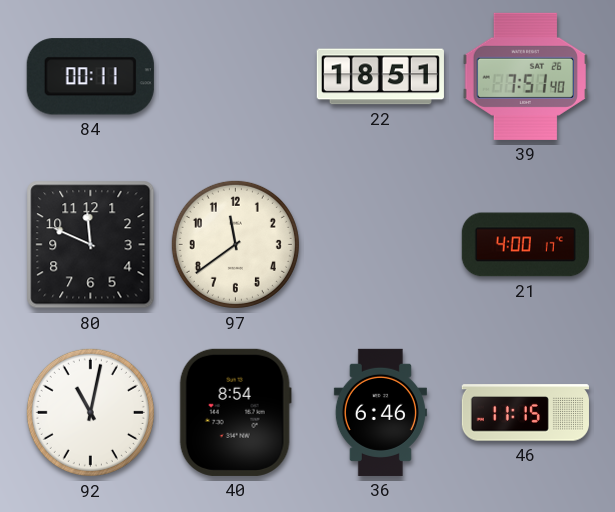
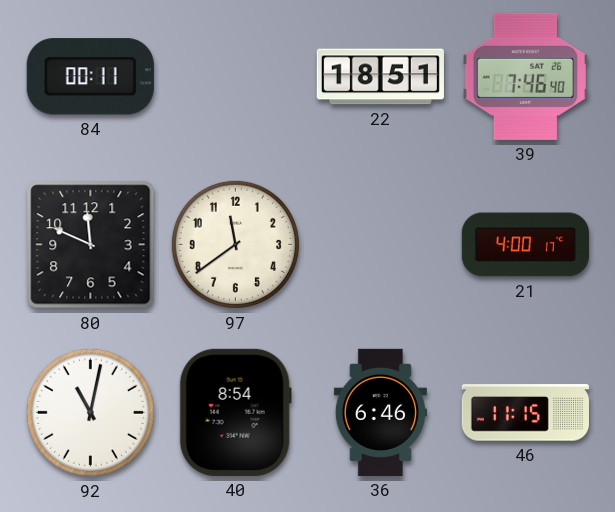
39: 7:51 -> 7:46
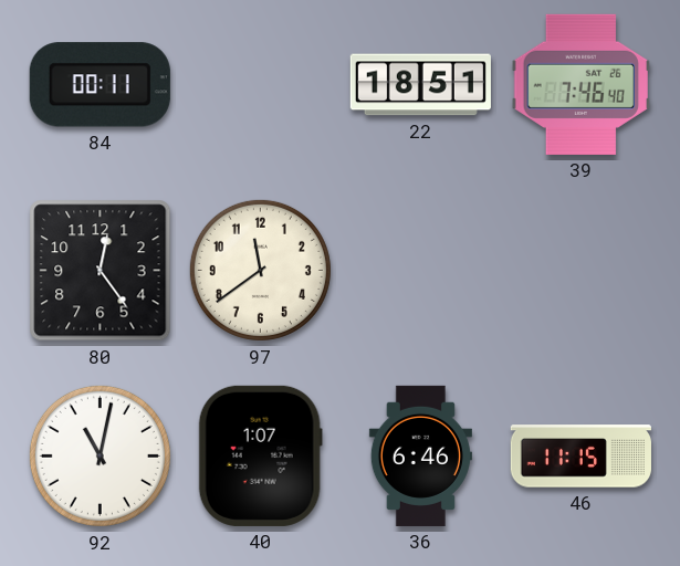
80: 11:49 -> 12:24
21: 4:00 -> none
40: 8:54 -> 1:07
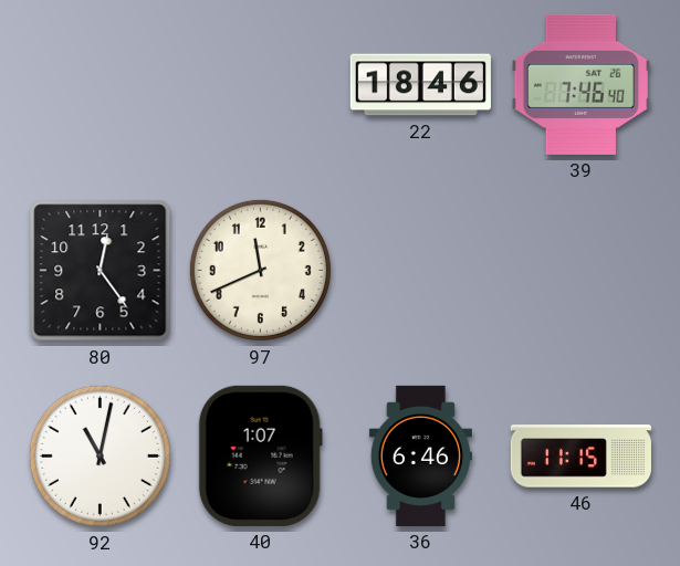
84: 00:11 -> none
22: 18:51 -> 18:46
97: 11:39 -> 11:41
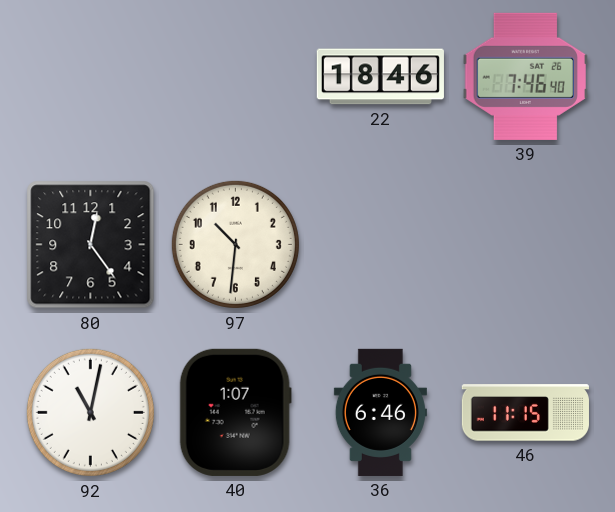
97: 11:41 -> 10:31
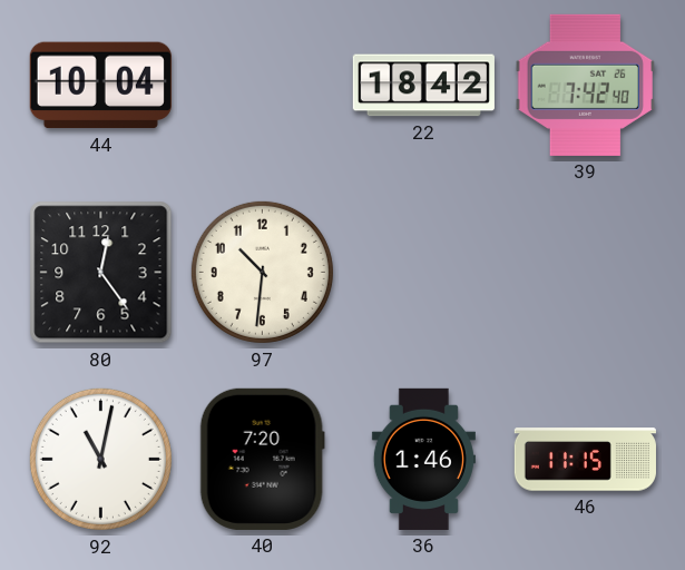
44: none -> 10:04
22: 18:46 -> 18:42
39: 7:46 -> 7:42
40: 1:07 -> 7:20
36: 6:46 -> 1:46
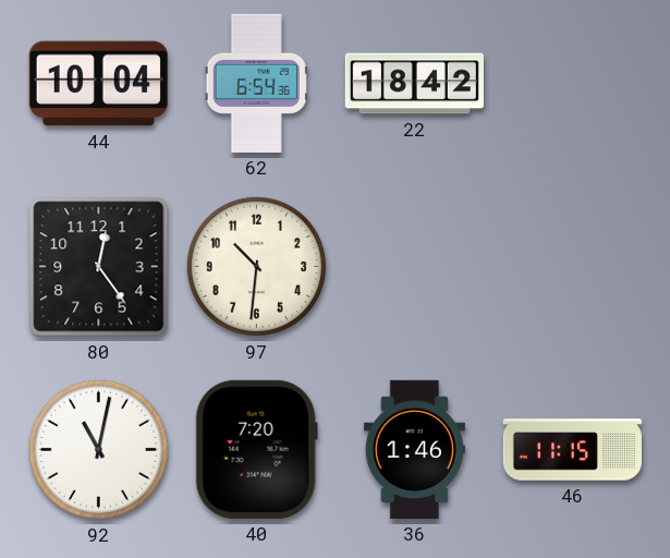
62: none -> 6:54
39: 7:42 -> none
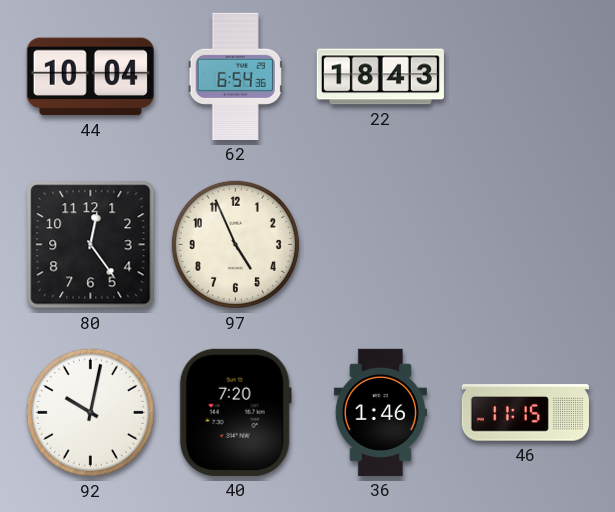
22: 18:42 -> 18:43
97: 10:31 -> 4:56
92: 11:02 -> 10:02
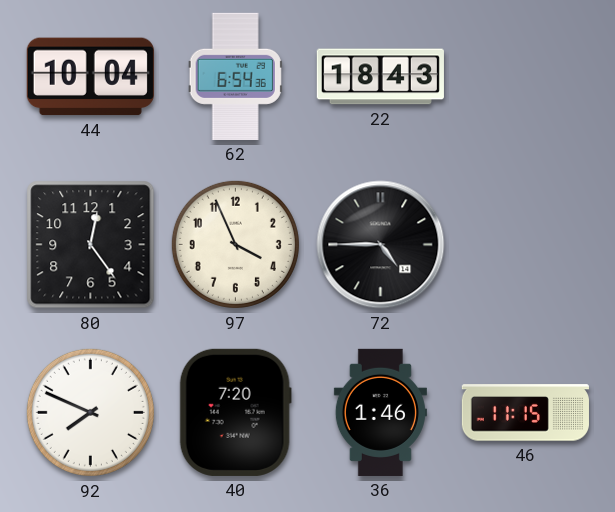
97: 4:56 -> 3:56
72: none -> 4:45
92: 10:02 -> 7:49
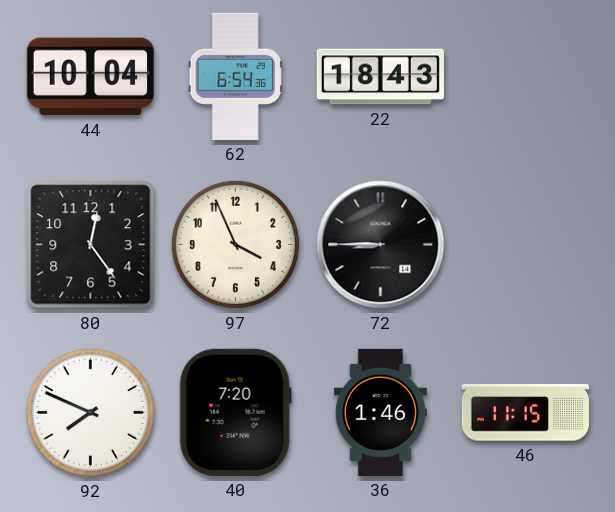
72: 4:45 -> 8:45
